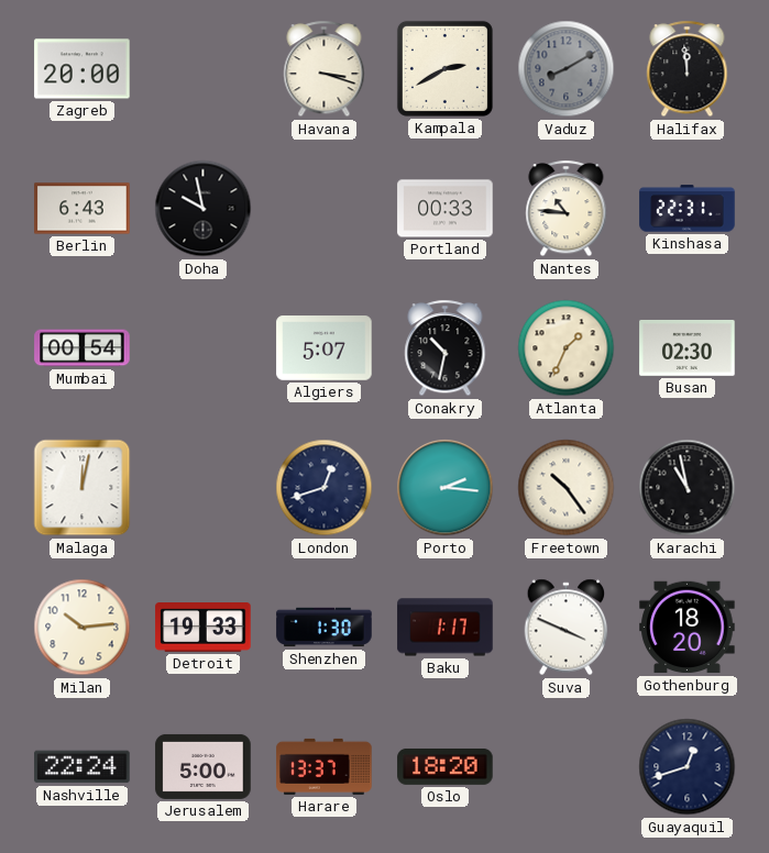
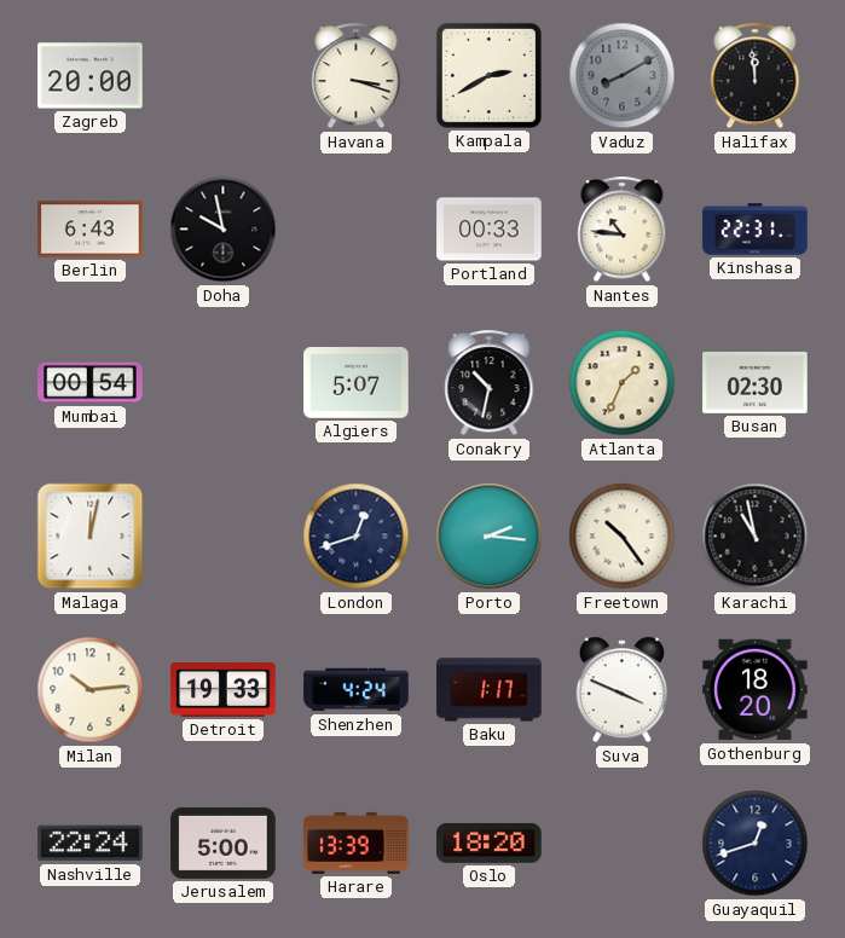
Shenzhen: 1:30 -> 4:24
Harare: 13:37 -> 13:39
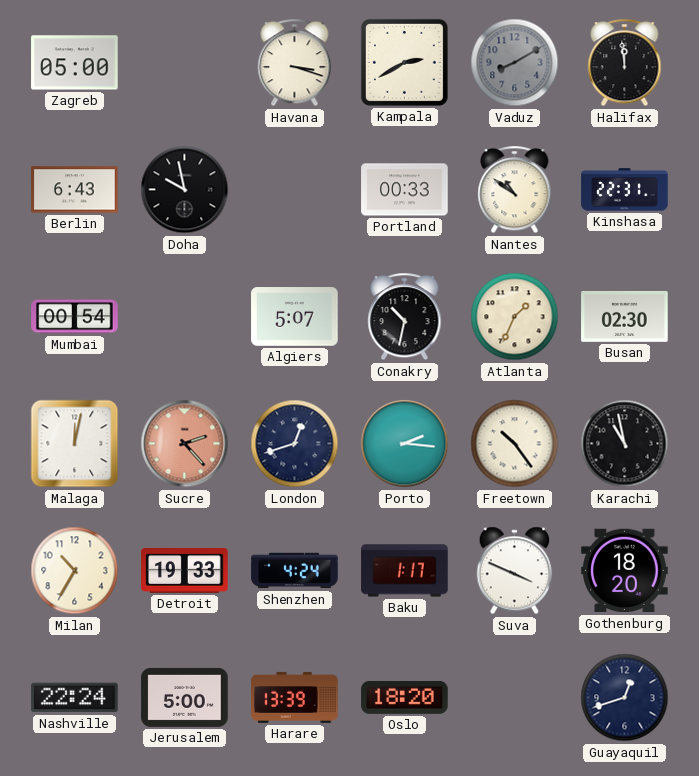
Zagreb: 20:00 -> 05:00
Nantes: 10:46 -> 10:51
Sucre: none -> 2:23
Milan: 10:14 -> 10:35
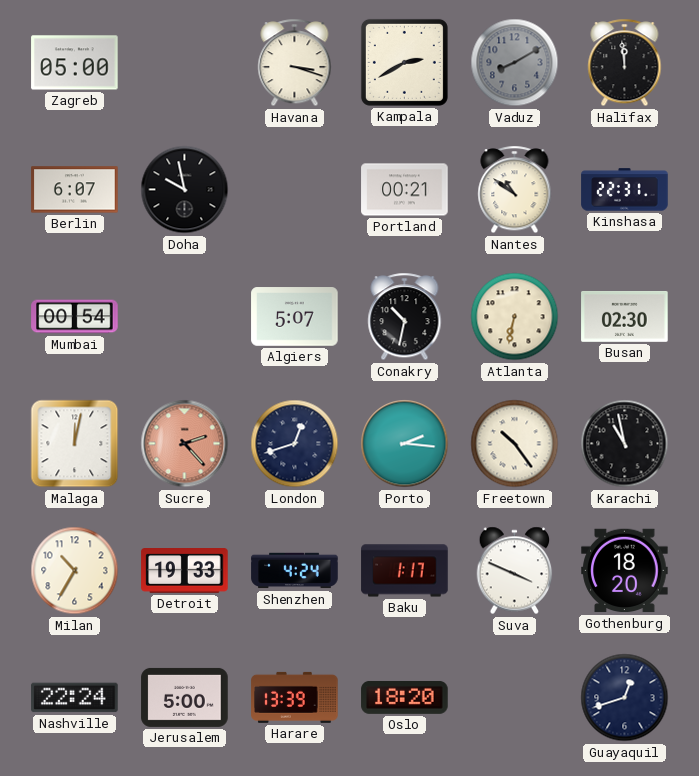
Berlin: 6:43 -> 6:07
Portland: 00:33 -> 00:21
Atlanta: 1:34 -> 6:32
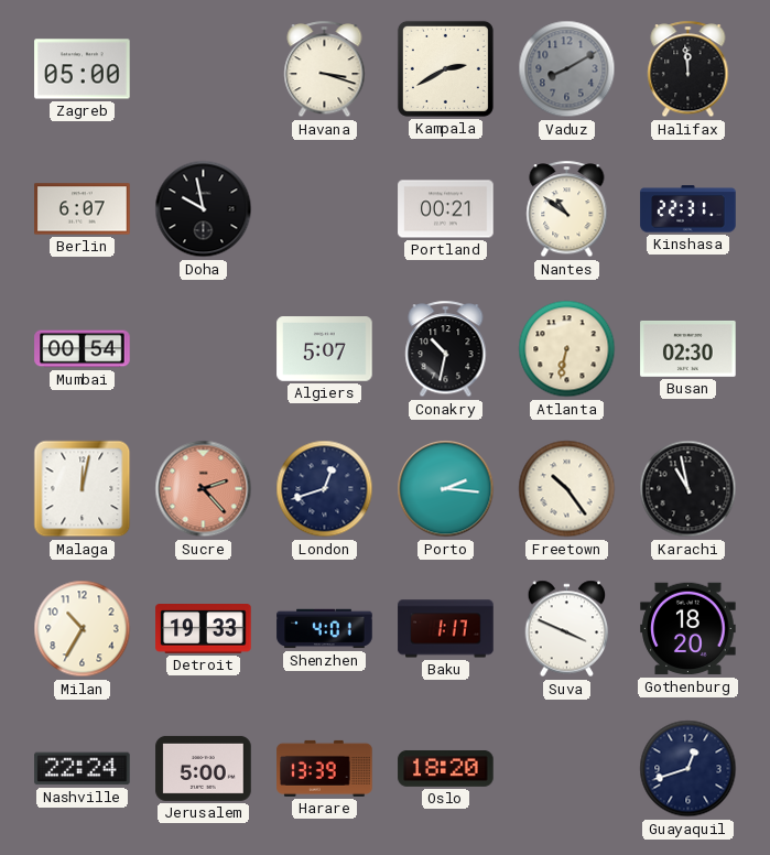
Shenzhen: 4:24 -> 4:01
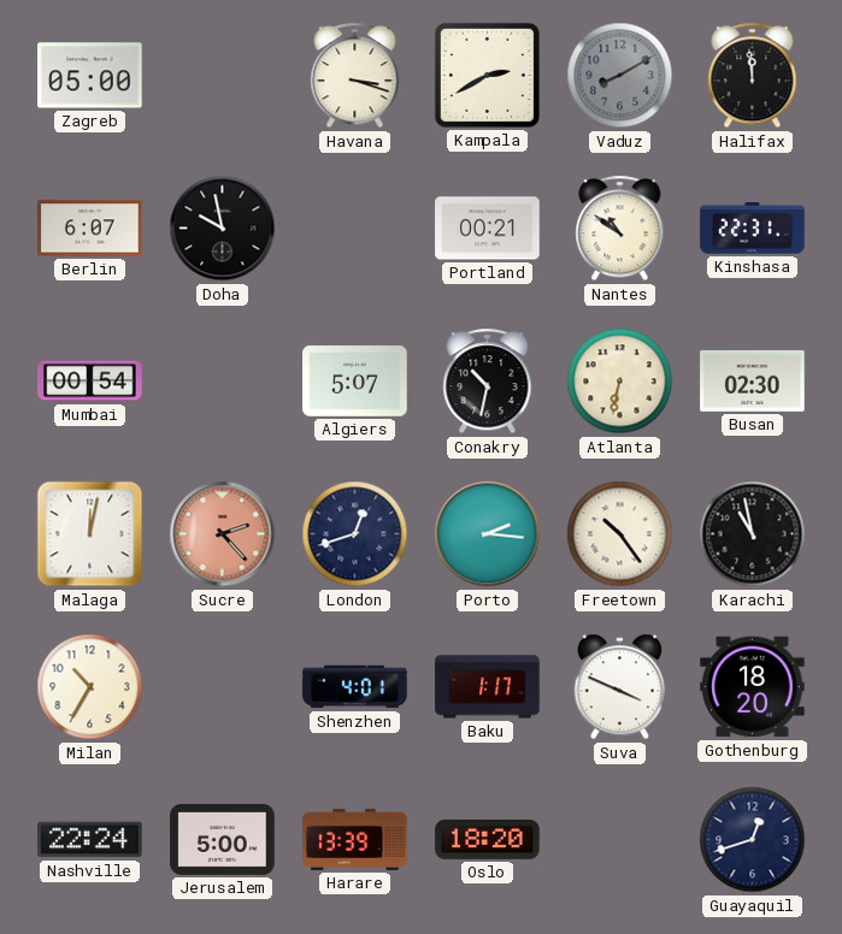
Detroit: 19:33 -> none
